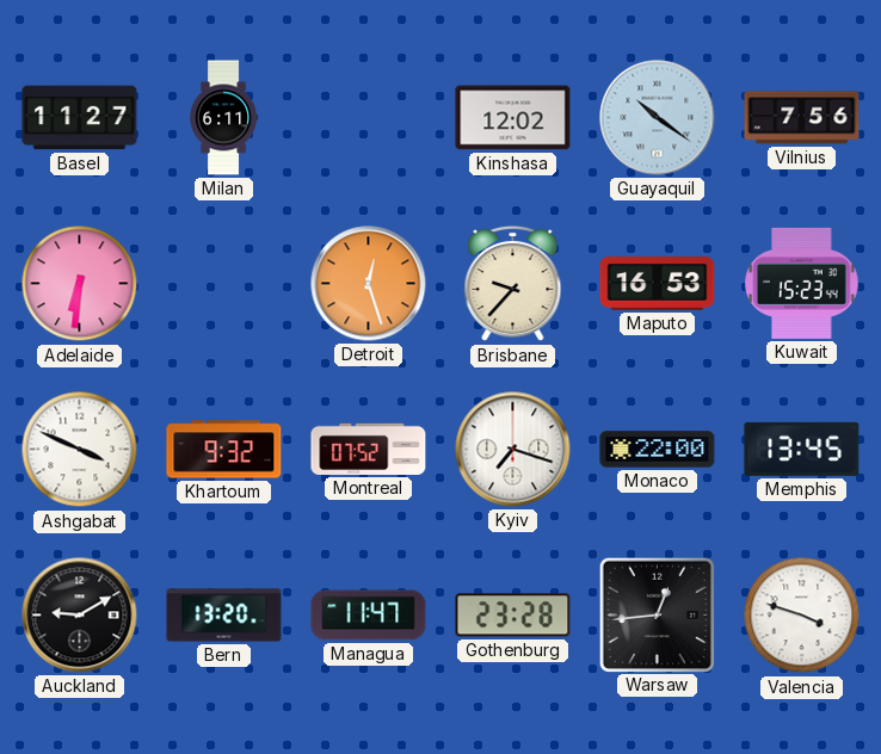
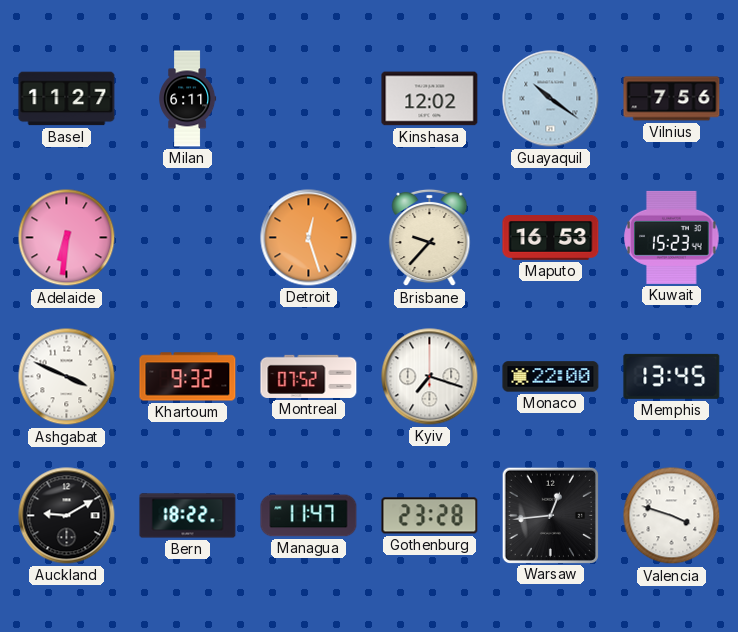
Bern: 13:20 -> 18:22
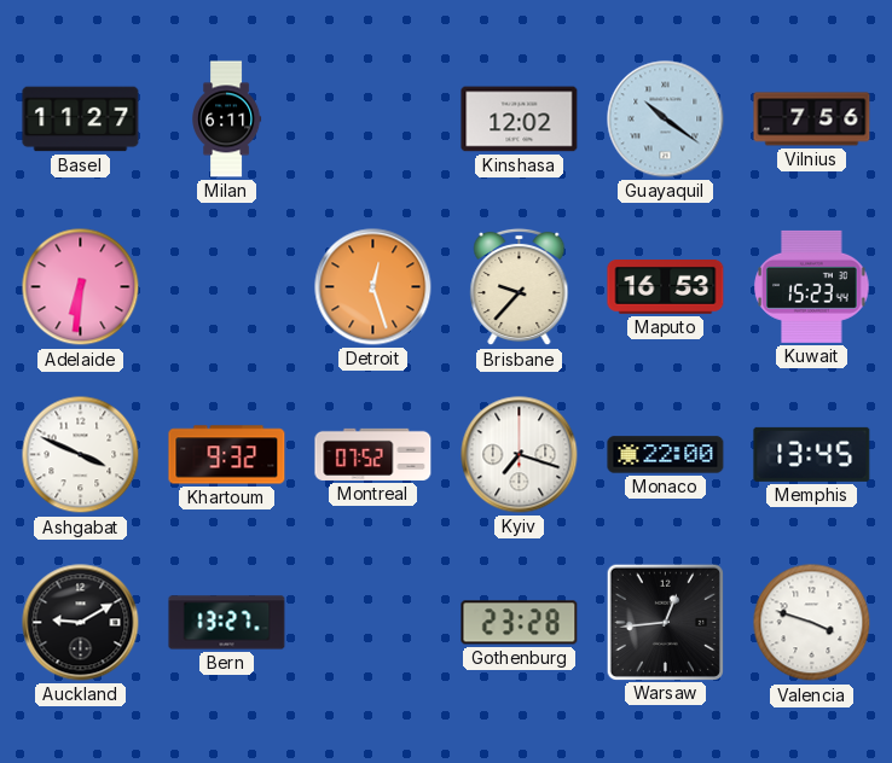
Bern: 18:22 -> 13:27
Managua: 11:47 -> none
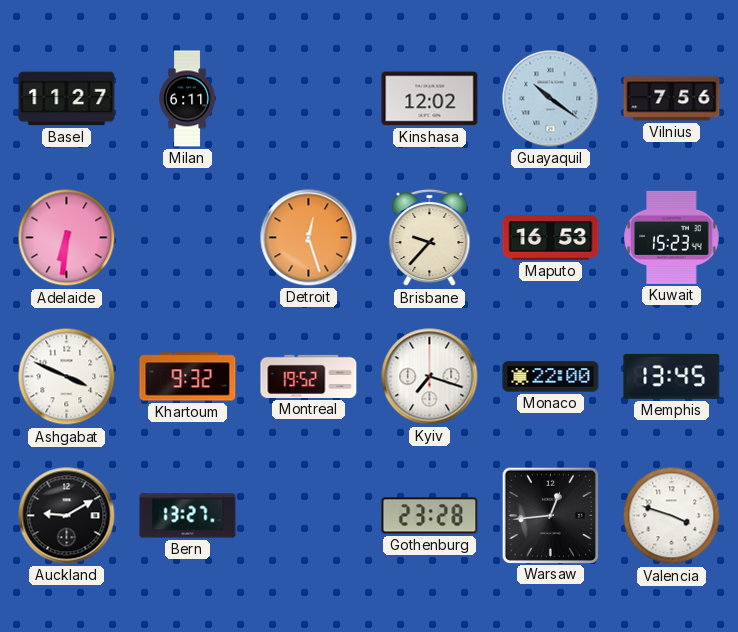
Montreal: 07:52 -> 19:52
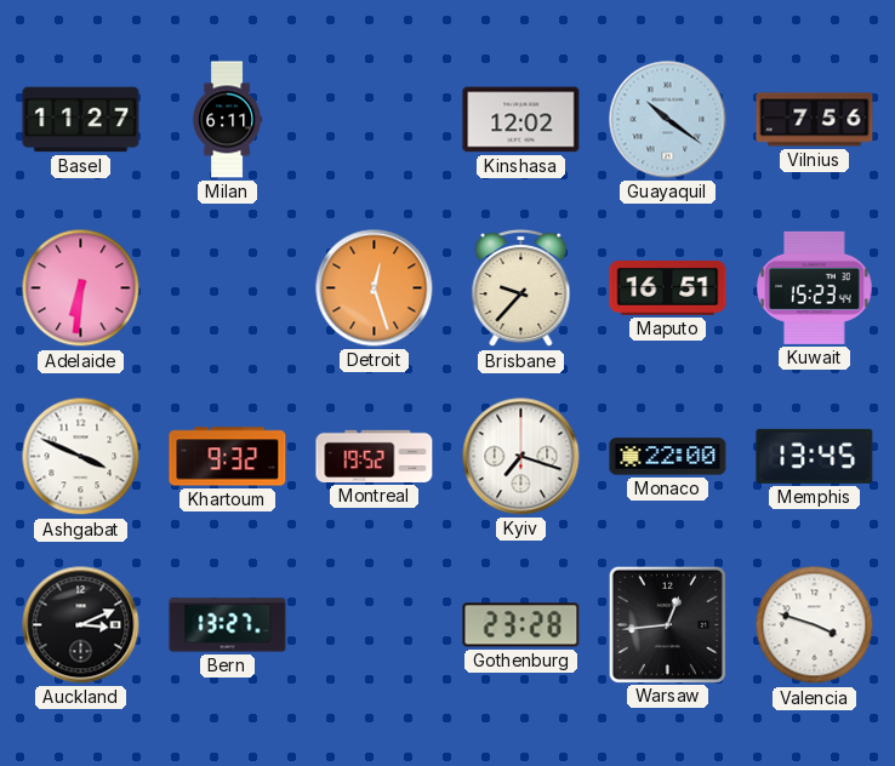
Maputo: 16:53 -> 16:51
Auckland: 9:10 -> 3:11
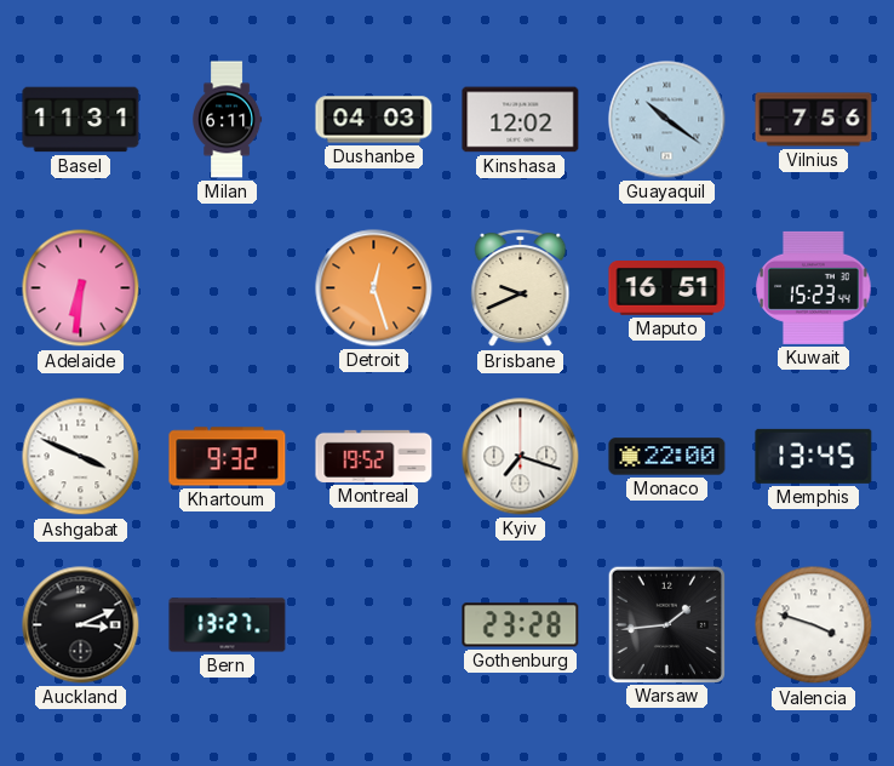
Basel: 11:27 -> 11:31
Dushanbe: none -> 04:03
Brisbane: 9:37 -> 9:41
Warsaw: 12:44 -> 1:44
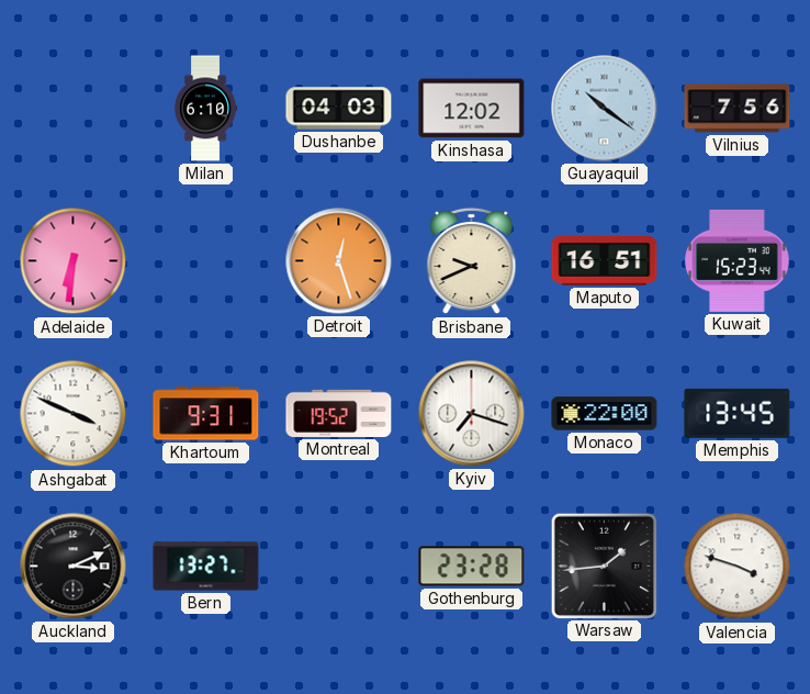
Basel: 11:31 -> none
Milan: 6:11 -> 6:10
Khartoum: 9:32 -> 9:31
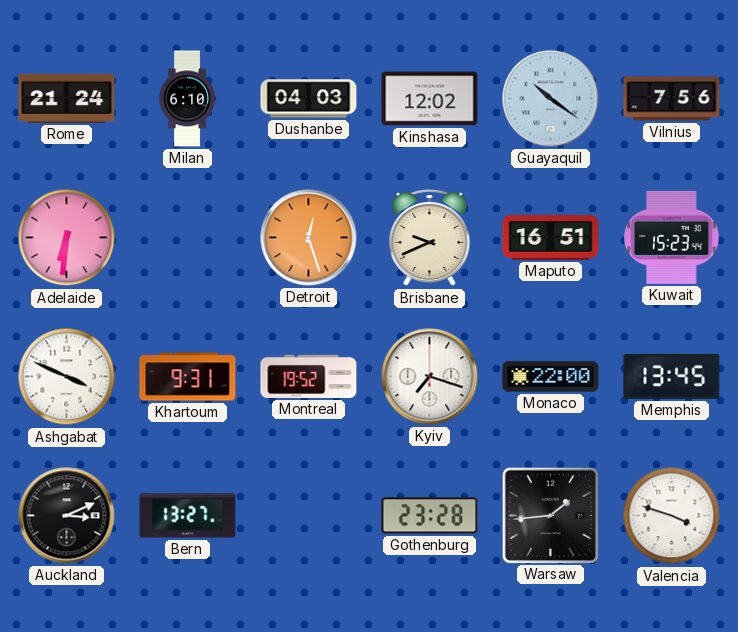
Rome: none -> 21:24
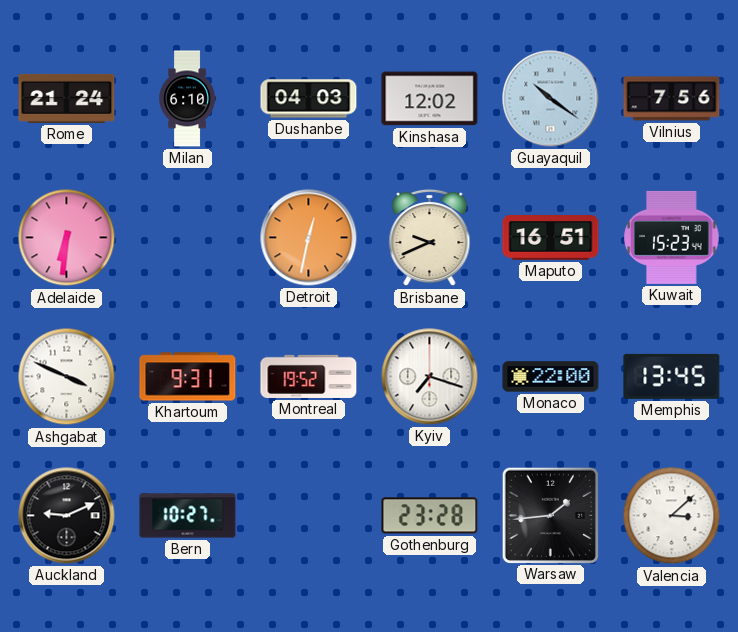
Detroit: 12:27 -> 12:32
Auckland: 3:11 -> 9:11
Bern: 13:27 -> 10:27
Valencia: 3:48 -> 3:08
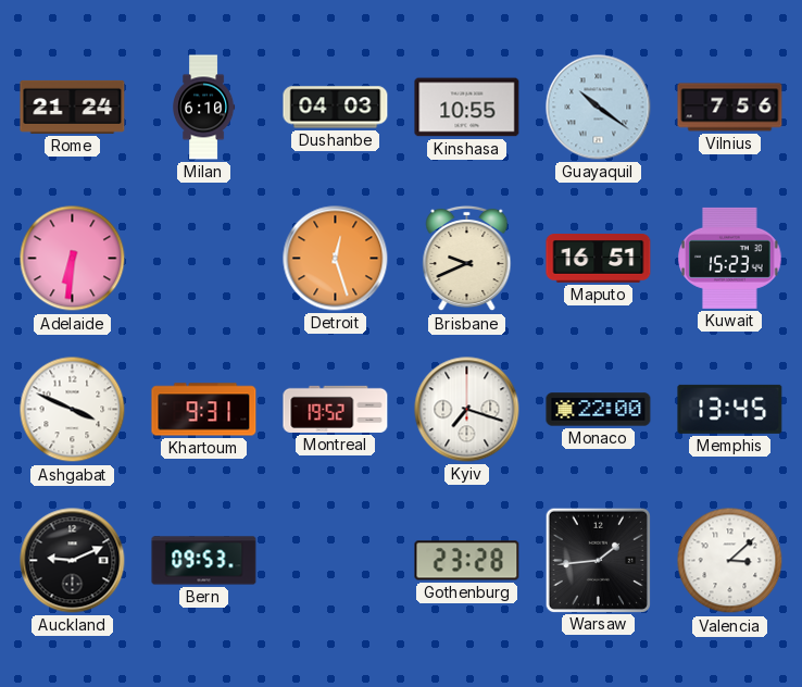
Kinshasa: 12:02 -> 10:55
Detroit: 12:32 -> 12:27
Bern: 10:27 -> 09:53
